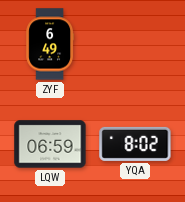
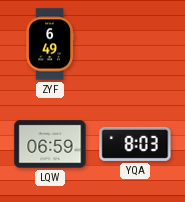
YQA: 8:02 -> 8:03
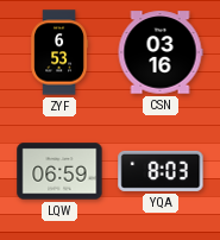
ZYF: 6:49 -> 6:53
CSN: none -> 03:16
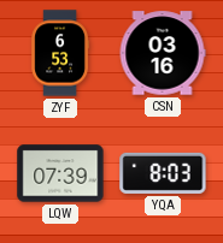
LQW: 06:59 -> 07:39
